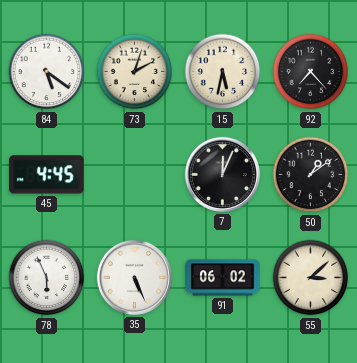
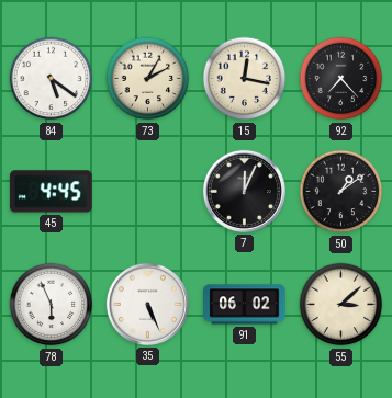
73: 2:03 -> 2:05
15: 5:32 -> 12:17
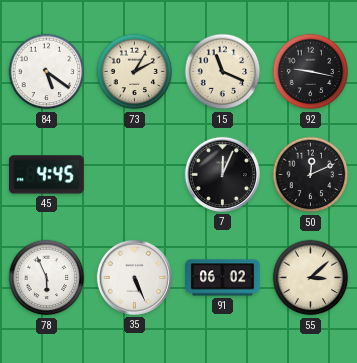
15: 12:17 -> 11:19
92: 7:23 -> 9:17
50: 1:09 -> 12:11
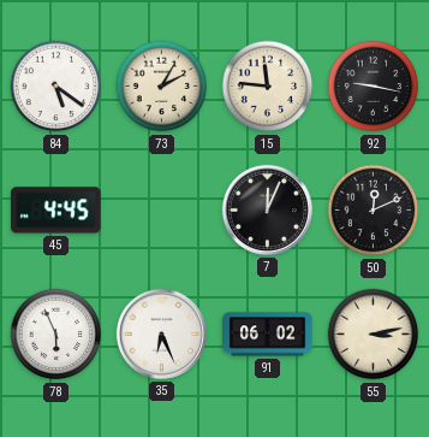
15: 11:19 -> 11:46
35: 5:26 -> 6:26
55: 3:08 -> 3:13
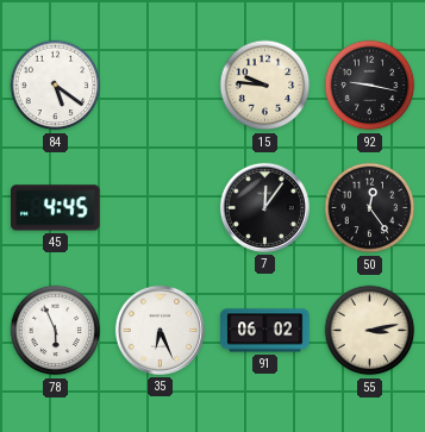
73: 2:05 -> none
15: 11:46 -> 9:46
7: 12:04 -> 12:06
50: 12:11 -> 12:24
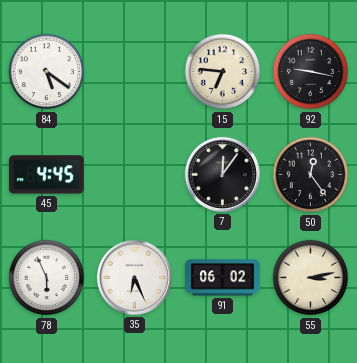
15: 9:46 -> 6:46
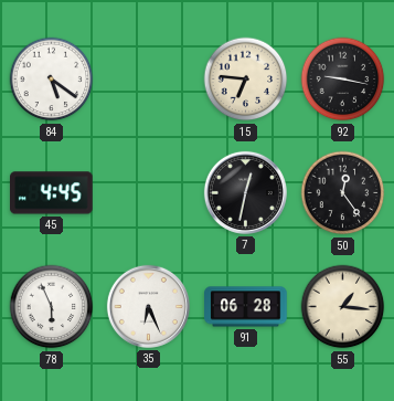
7: 12:06 -> 12:32
91: 06:02 -> 06:28
55: 3:13 -> 1:16
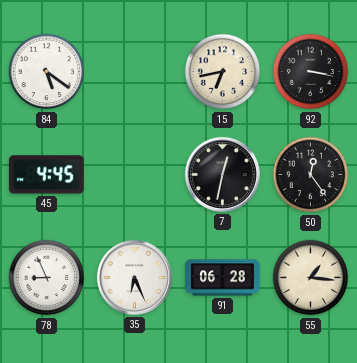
15: 6:46 -> 6:43
92: 9:17 -> 3:17
78: 5:56 -> 8:56
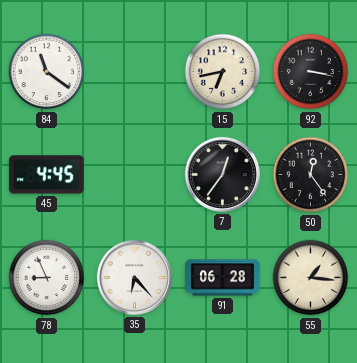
84: 5:21 -> 11:21
7: 12:32 -> 12:36
35: 6:26 -> 6:23
